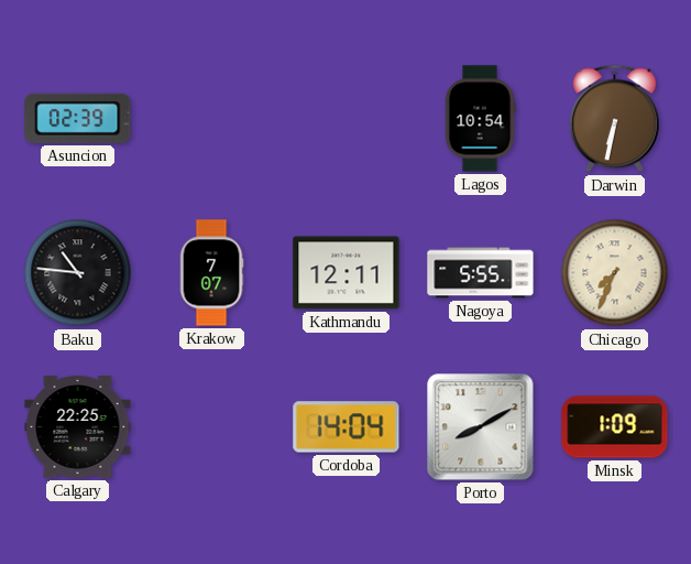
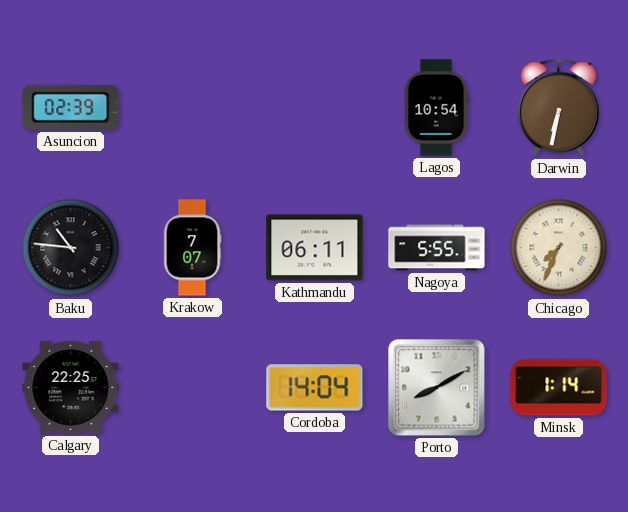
Kathmandu: 12:11 -> 06:11
Minsk: 1:09 -> 1:14
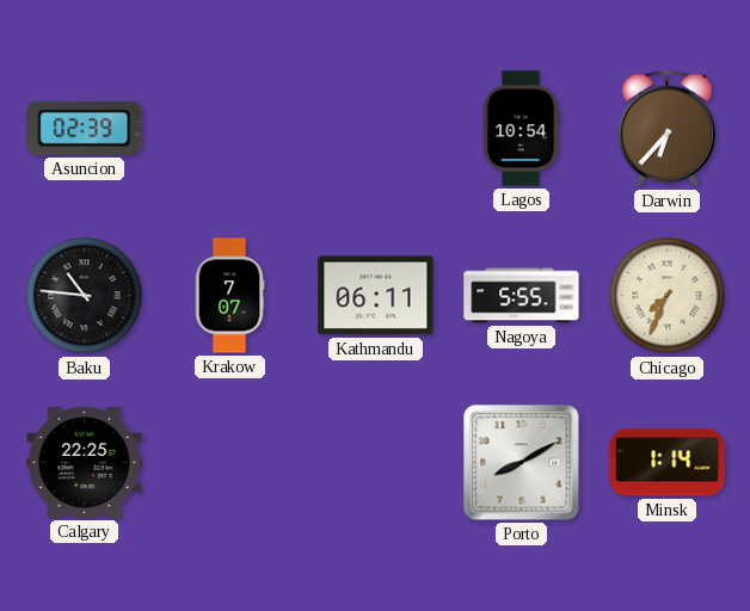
Darwin: 6:32 -> 6:37
Cordoba: 14:04 -> none
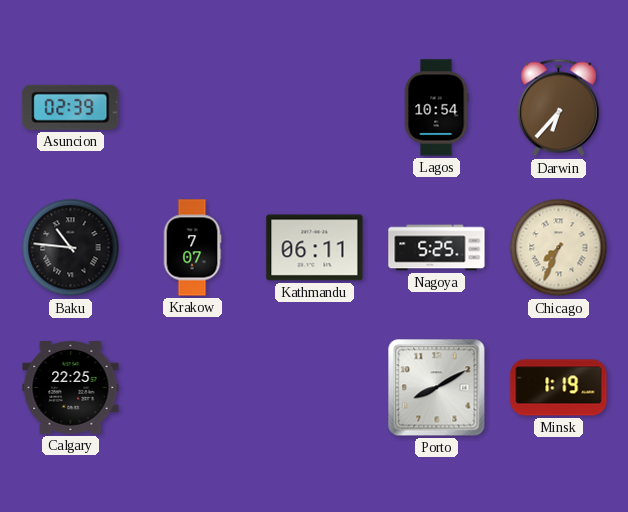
Nagoya: 5:55 -> 5:25
Minsk: 1:14 -> 1:19
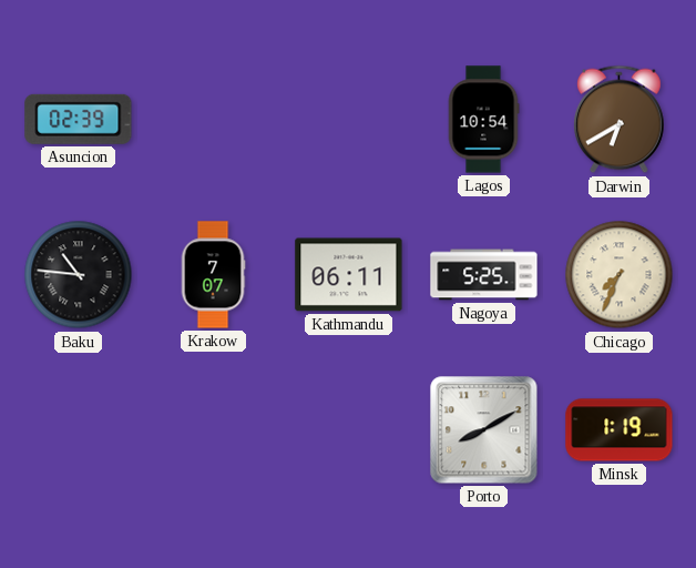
Darwin: 6:37 -> 6:40
Calgary: 22:25 -> none
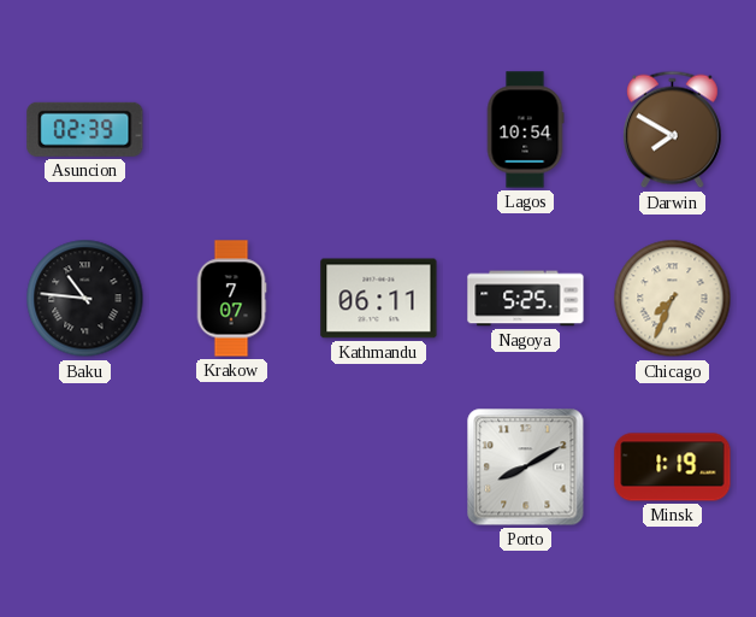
Darwin: 6:40 -> 7:50
